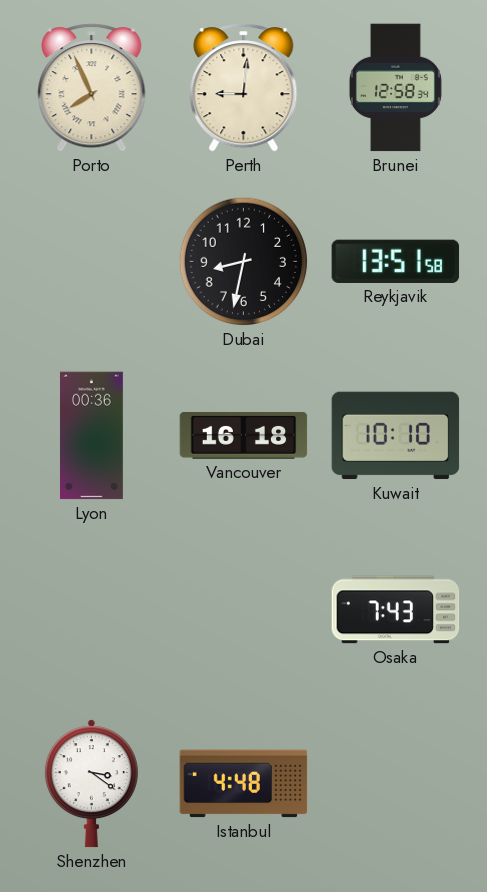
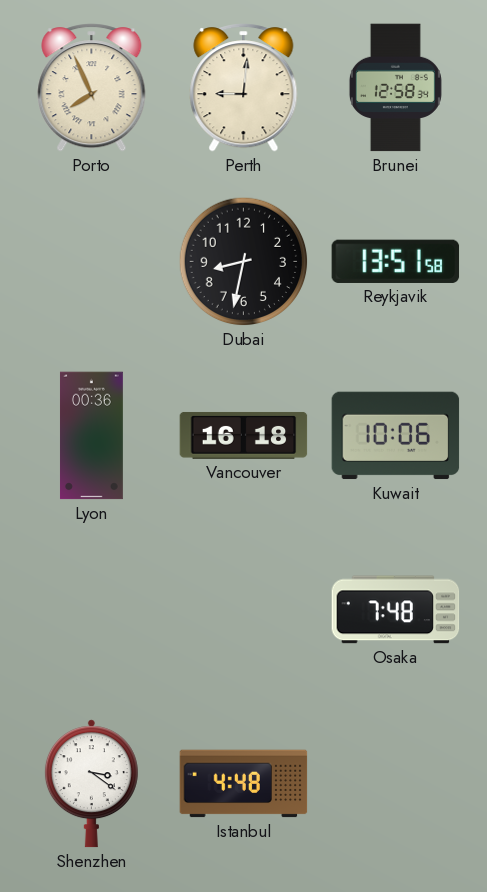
Kuwait: 10:10 -> 10:06
Osaka: 7:43 -> 7:48
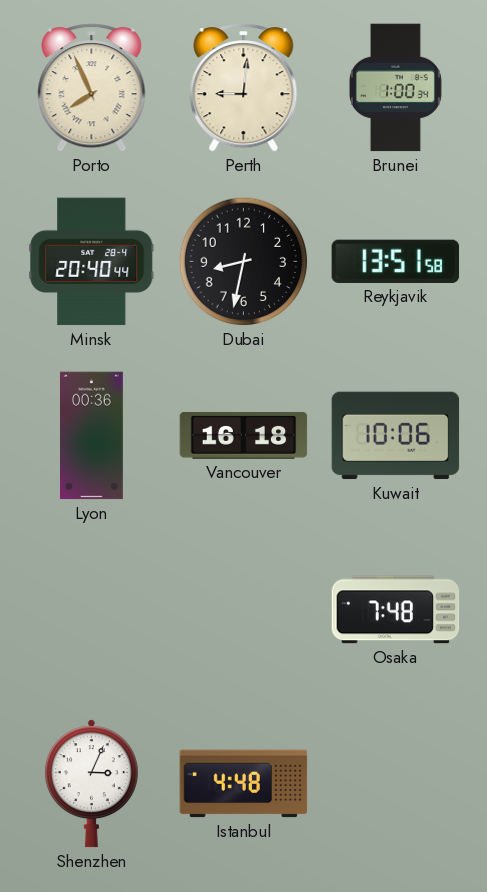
Brunei: 12:58 -> 1:00
Minsk: none -> 20:40
Shenzhen: 3:21 -> 3:04
